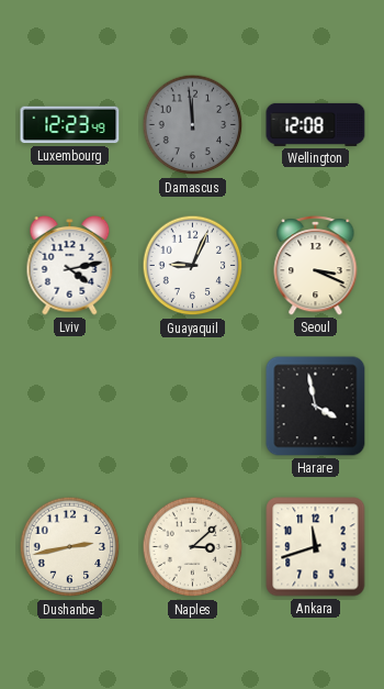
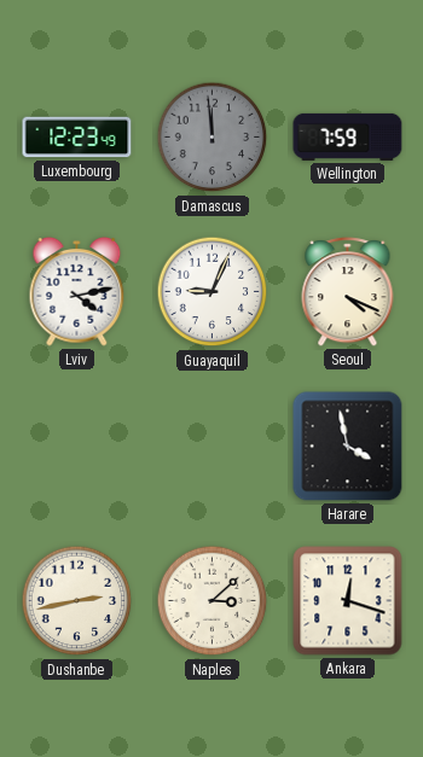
Wellington: 12:08 -> 7:59
Seoul: 3:19 -> 4:19
Ankara: 11:42 -> 12:18
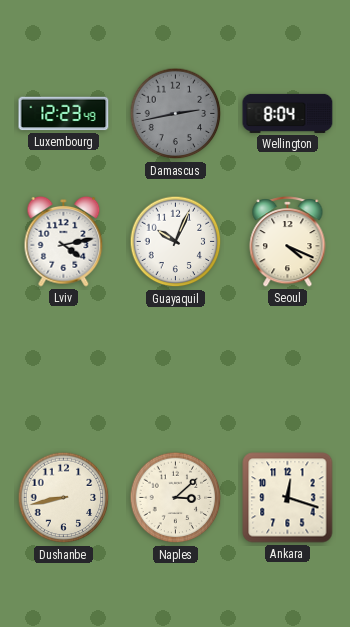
Damascus: 11:59 -> 2:43
Wellington: 7:59 -> 8:04
Guayaquil: 9:04 -> 10:04
Harare: 3:58 -> none
Dushanbe: 2:43 -> 8:43
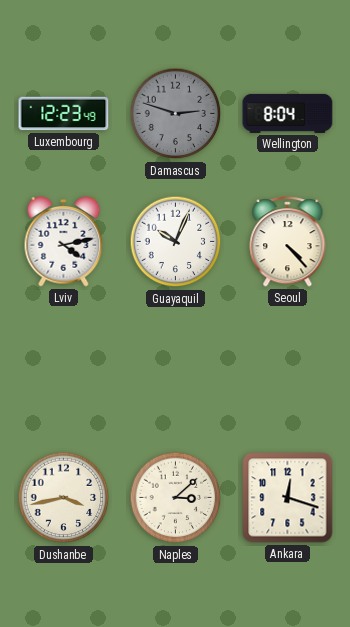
Damascus: 2:43 -> 2:48
Seoul: 4:19 -> 4:23
Dushanbe: 8:43 -> 3:43
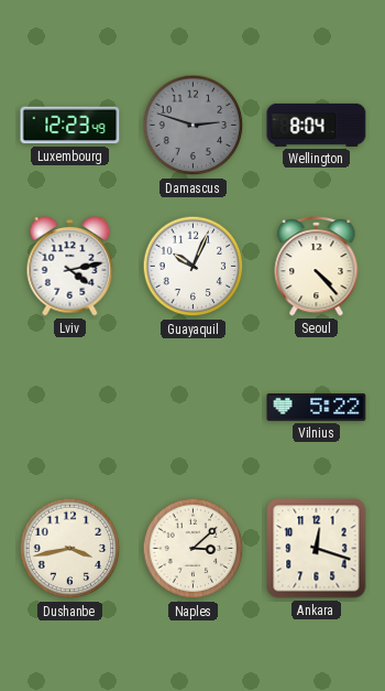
Vilnius: none -> 5:22
